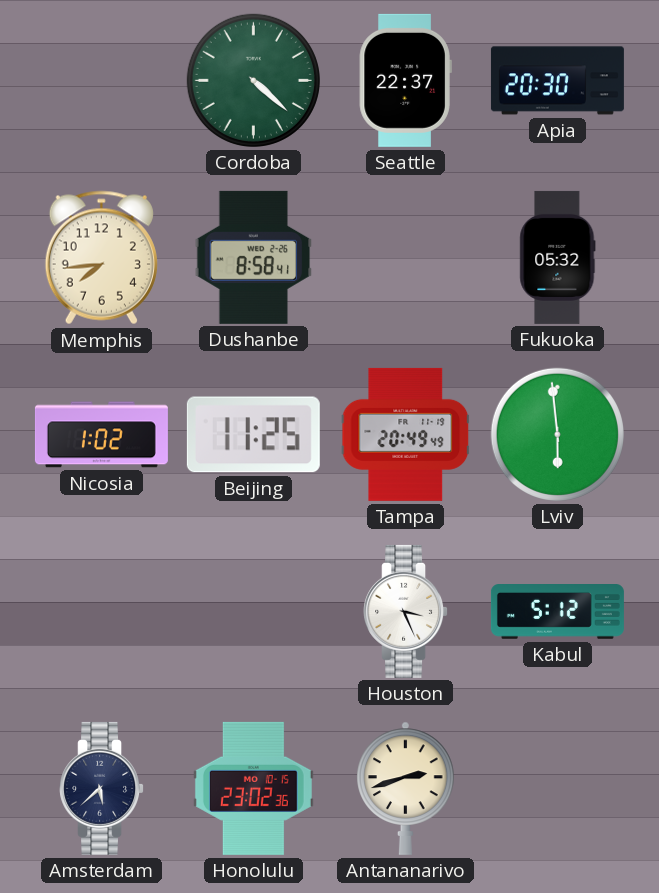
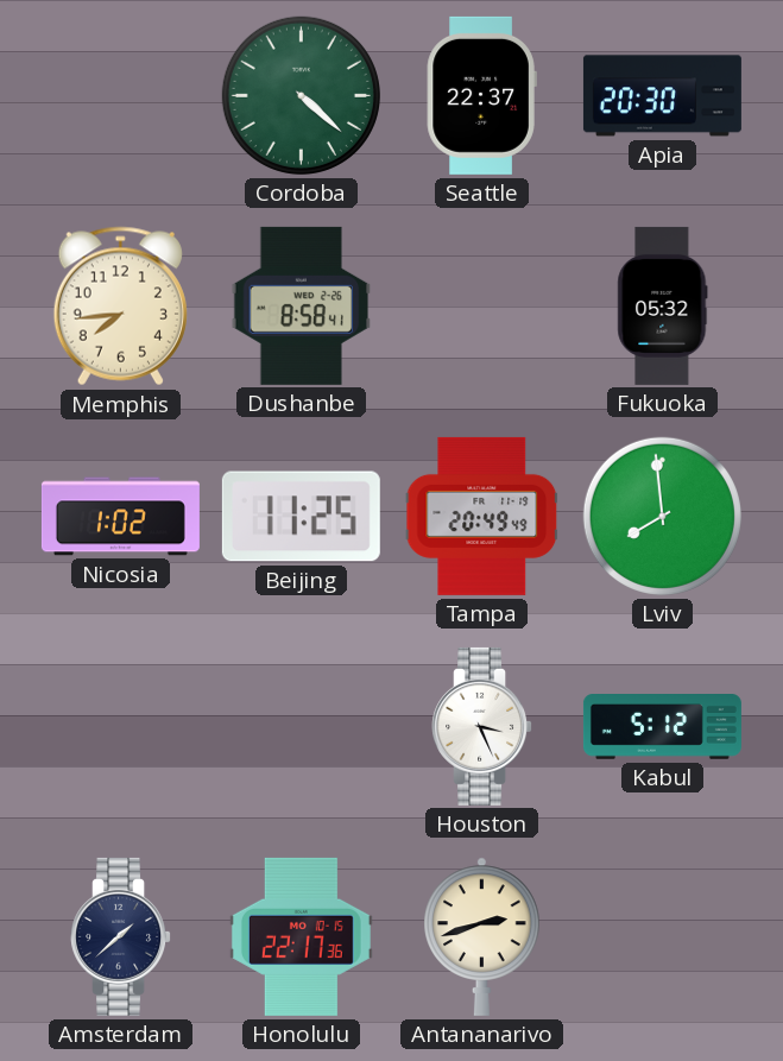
Lviv: 5:59 -> 7:59
Amsterdam: 5:38 -> 1:38
Honolulu: 23:02 -> 22:17
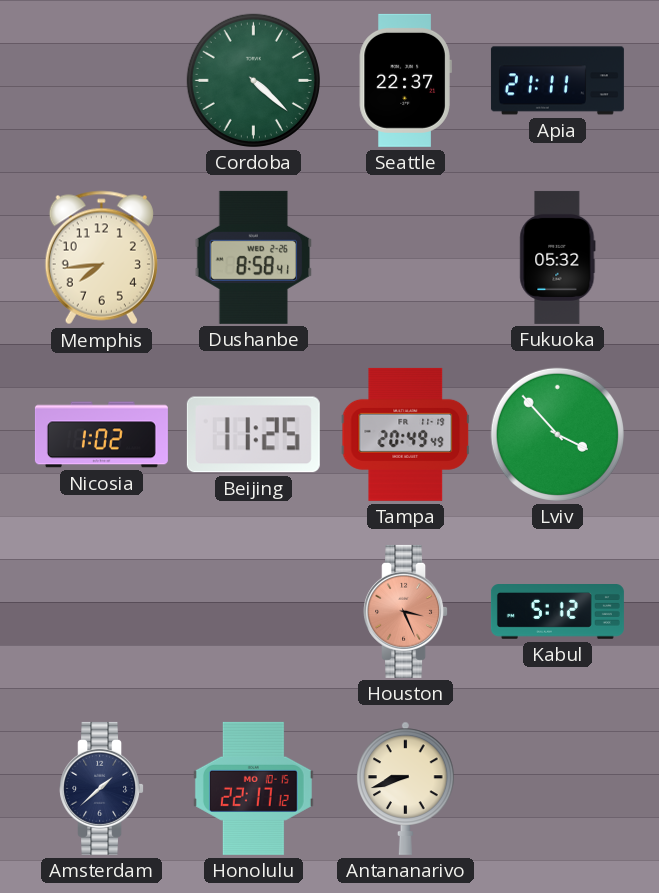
Apia: 20:30 -> 21:11
Lviv: 7:59 -> 3:53
Houston dial: white -> salmon
Honolulu: 22:17:36 -> 22:17:12
Antananarivo: 2:42 -> 8:42
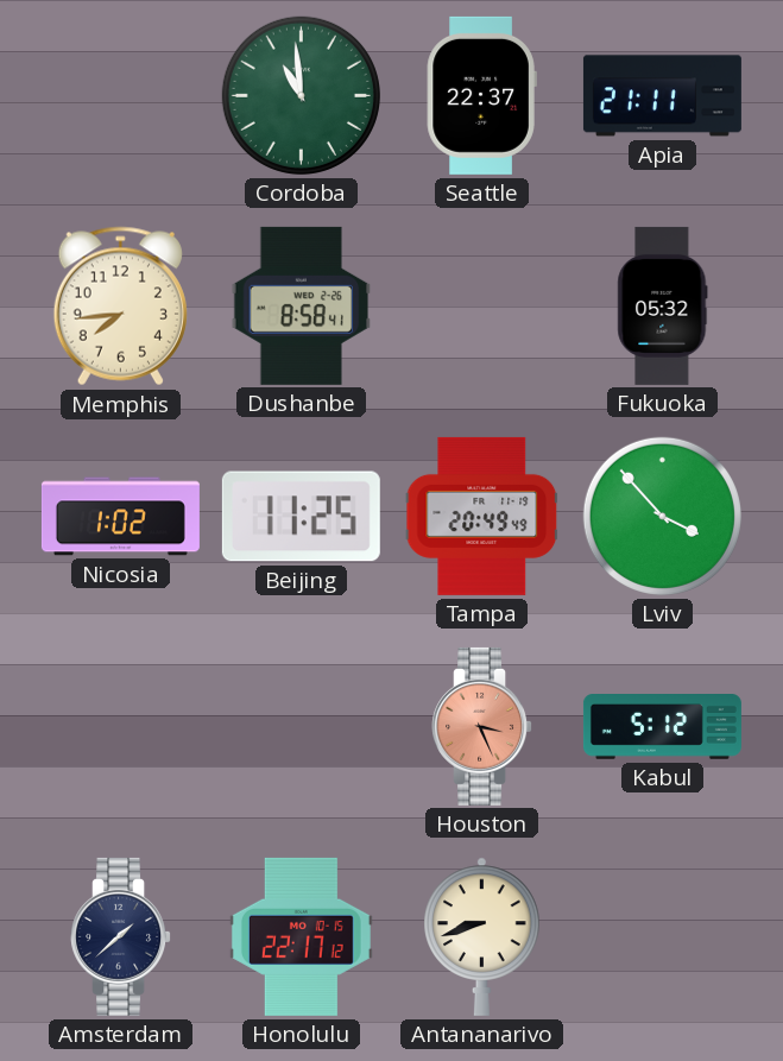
Cordoba: 4:22 -> 10:59
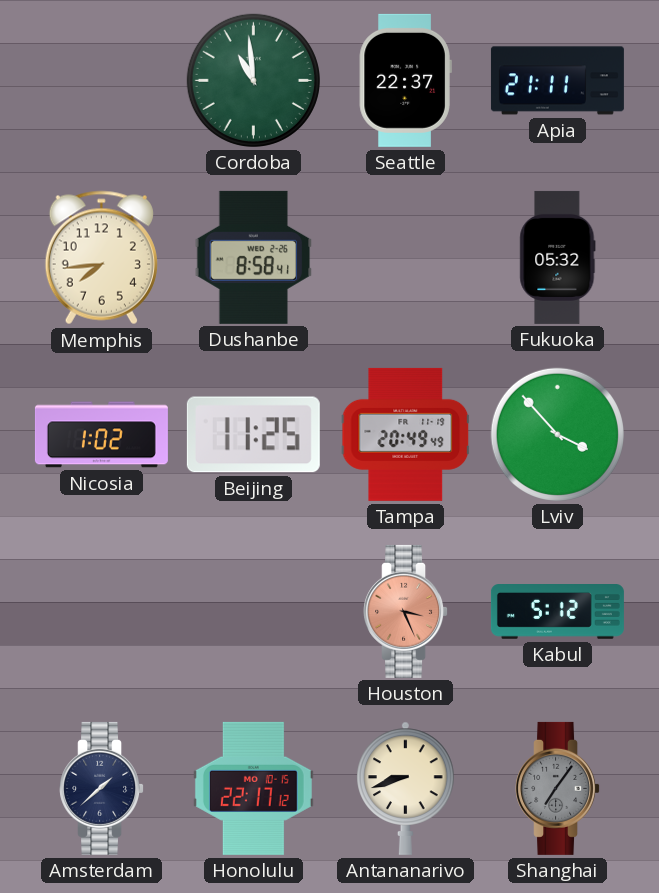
Shanghai: none -> 7:06
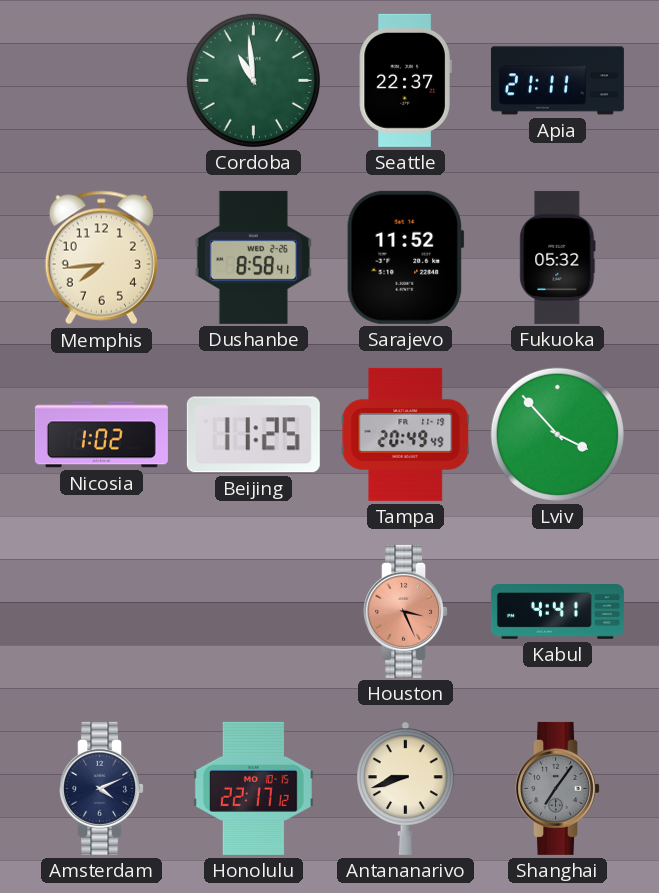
Sarajevo: none -> 11:52
Kabul: 5:12 -> 4:41
Amsterdam: 1:38 -> 4:11
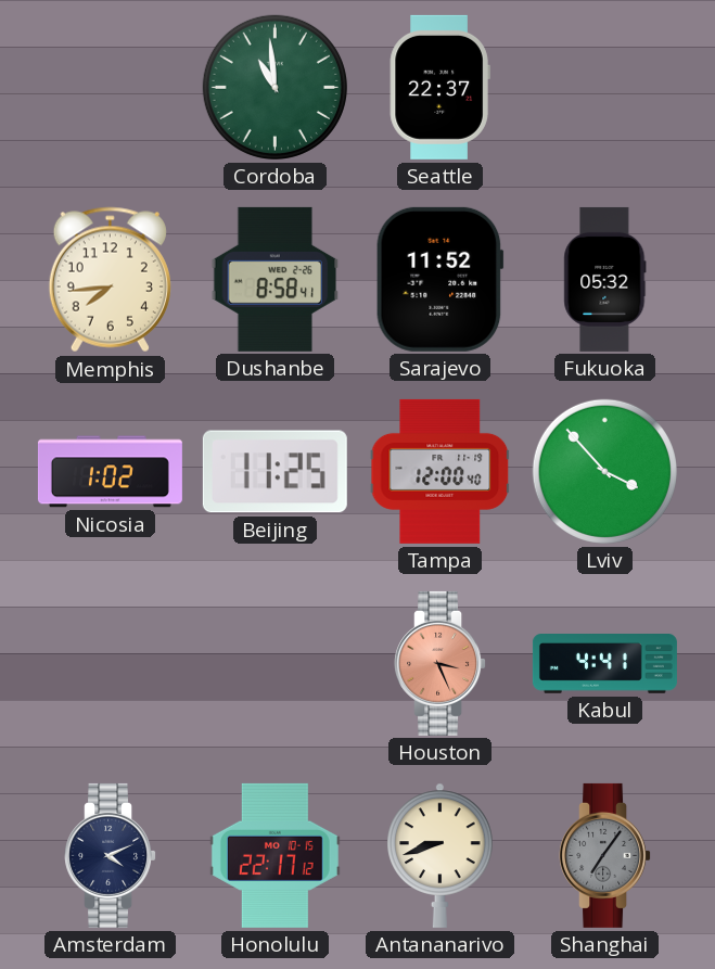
Apia: 21:11 -> none
Tampa: 20:49 -> 12:00
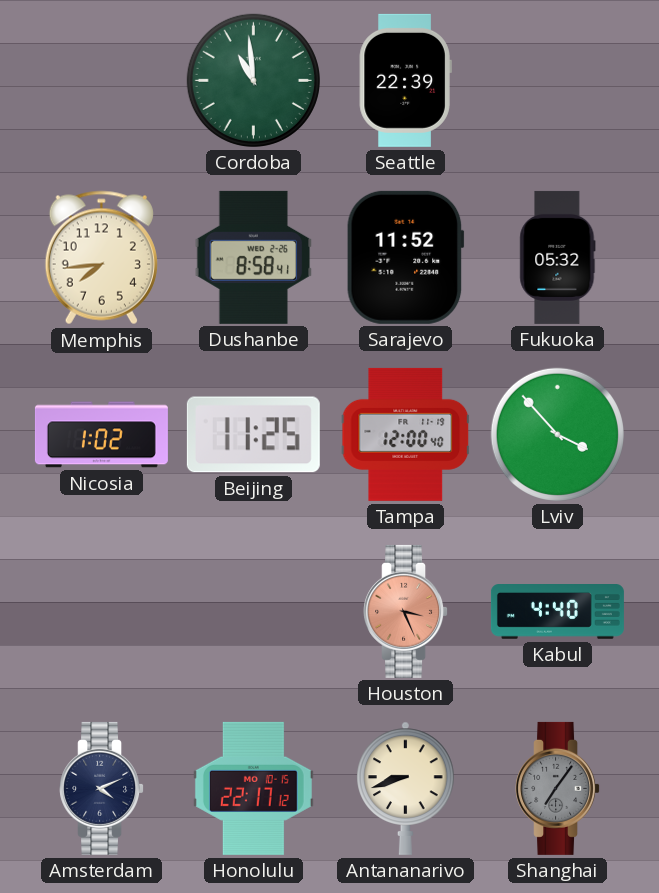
Seattle: 22:37 -> 22:39
Kabul: 4:41 -> 4:40
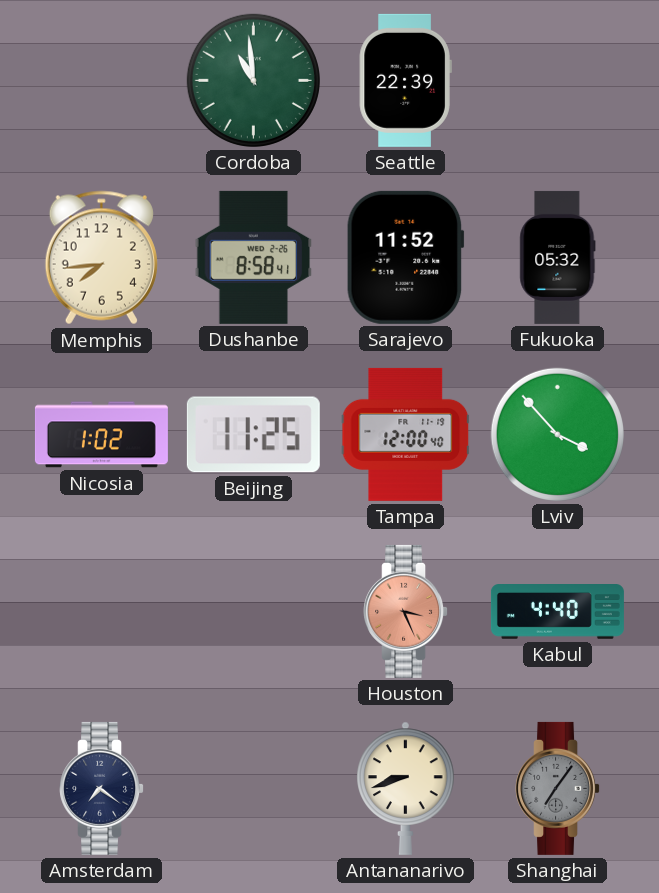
Amsterdam: 4:11 -> 7:21
Honolulu: 22:17 -> none
